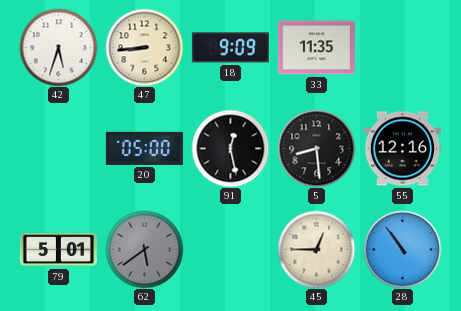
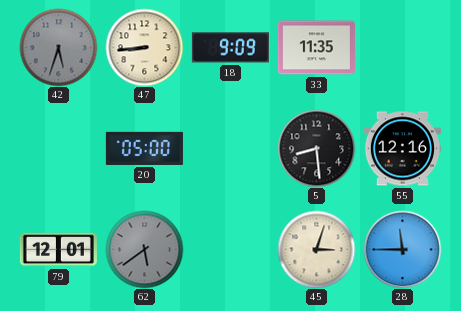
42 dial: white -> grey
91: 12:28 -> none
79: 5:01 -> 12:01
45: 12:45 -> 3:03
28: 10:54 -> 11:45
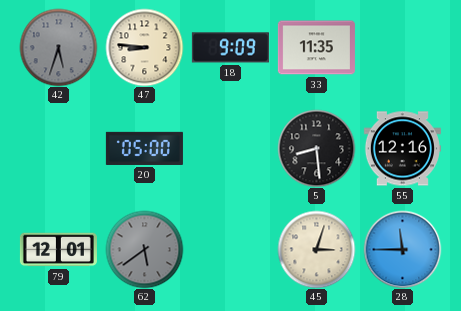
47: 8:44 -> 8:46
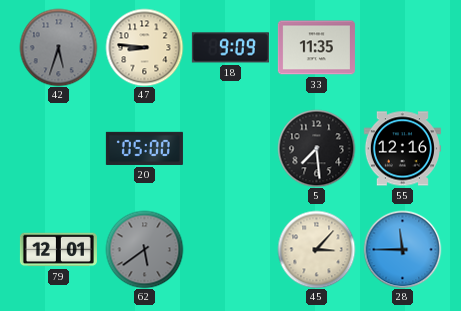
5: 8:29 -> 7:29
45: 3:03 -> 3:07
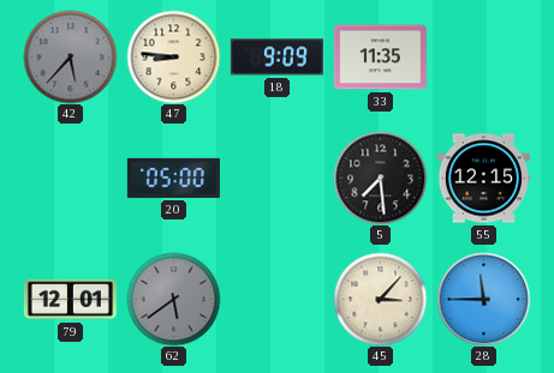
42: 5:33 -> 5:37
55: 12:16 -> 12:15
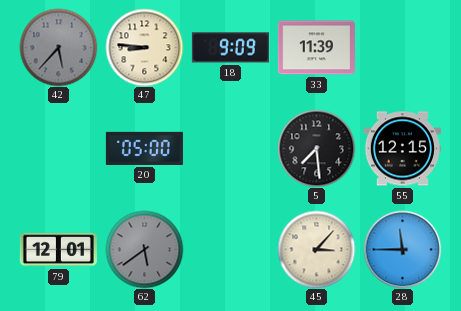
33: 11:35 -> 11:39
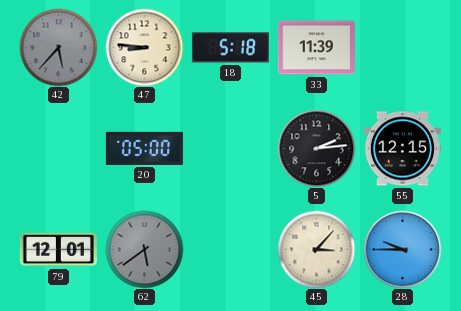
18: 9:09 -> 5:18
5: 7:29 -> 2:14
28: 11:45 -> 9:45
